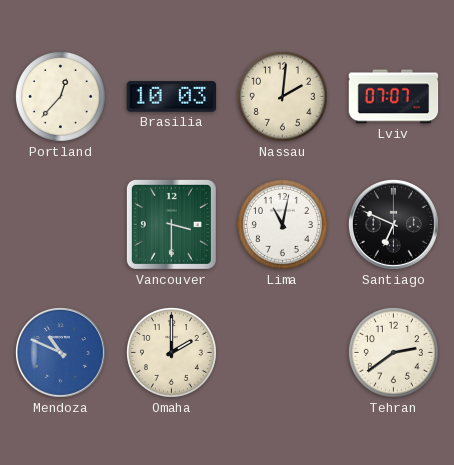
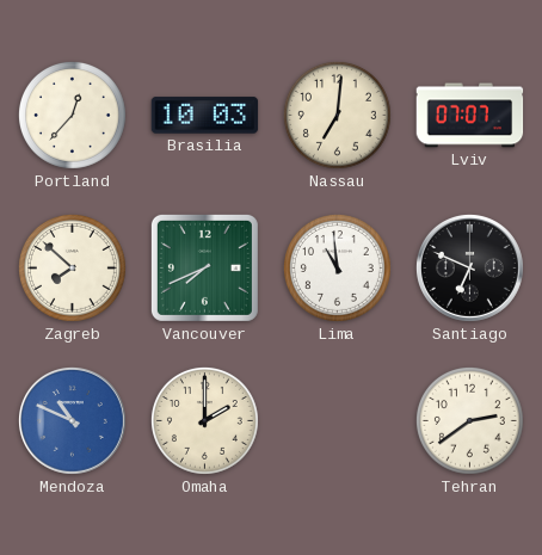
Nassau: 2:01 -> 7:01
Zagreb: none -> 7:52
Vancouver: 3:30 -> 7:41
Lima: 11:02 -> 10:59
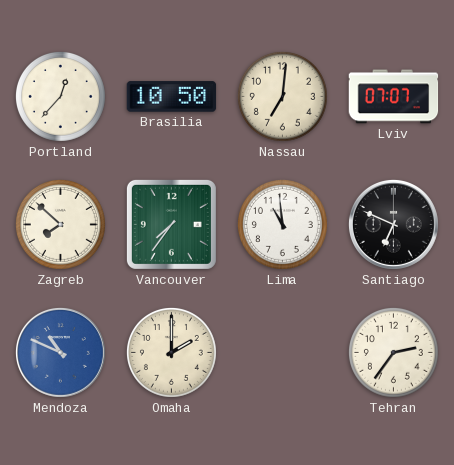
Brasilia: 10:03 -> 10:50
Vancouver: 7:41 -> 7:36
Tehran: 2:39 -> 2:36
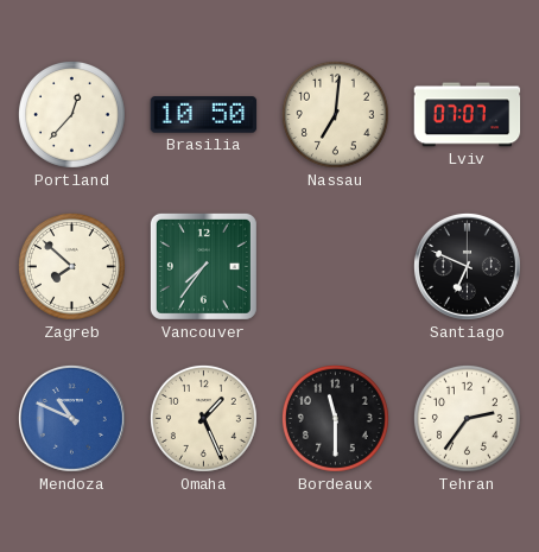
Lima: 10:59 -> none
Omaha: 2:00 -> 1:26
Bordeaux: none -> 11:30
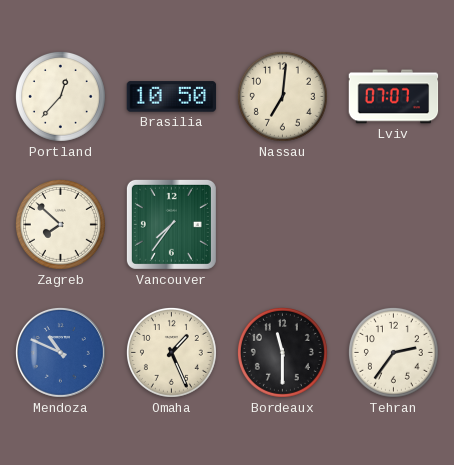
Santiago: 6:49 -> none
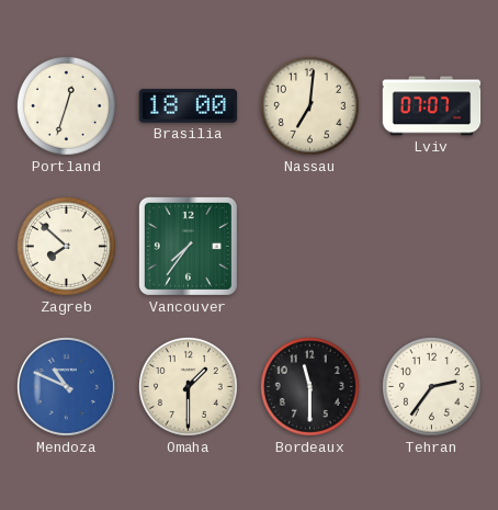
Portland: 12:37 -> 12:33
Brasilia: 10:50 -> 18:00
Omaha: 1:26 -> 1:30
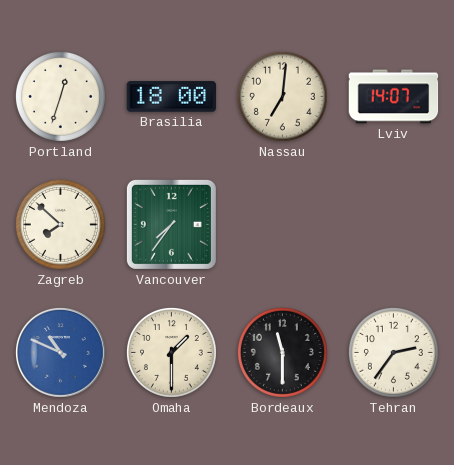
Lviv: 07:07 -> 14:07
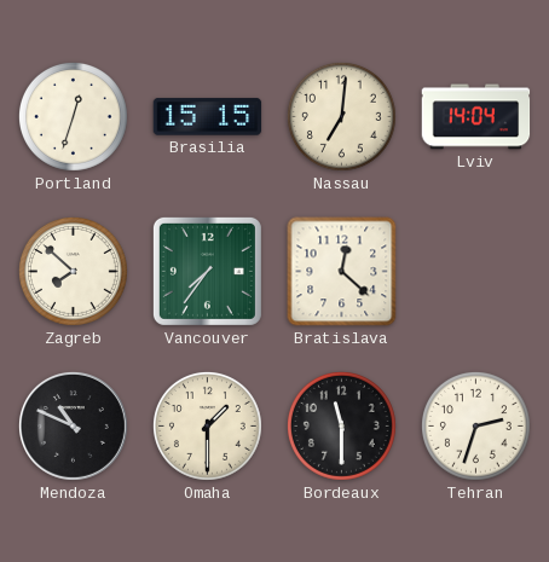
Brasilia: 18:00 -> 15:15
Lviv: 14:07 -> 14:04
Bratislava: none -> 12:22
Mendoza dial: blue -> black
Tehran: 2:36 -> 2:33
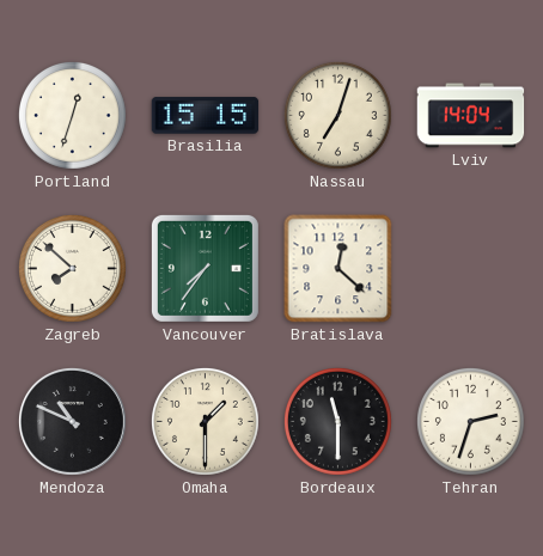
Nassau: 7:01 -> 7:03
